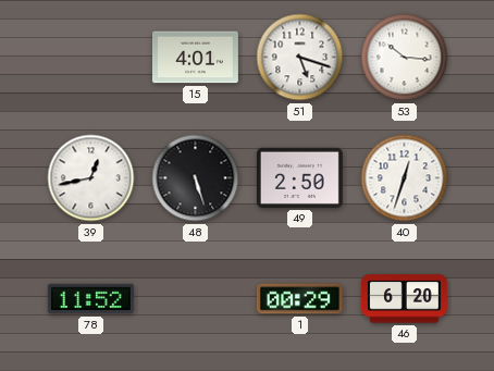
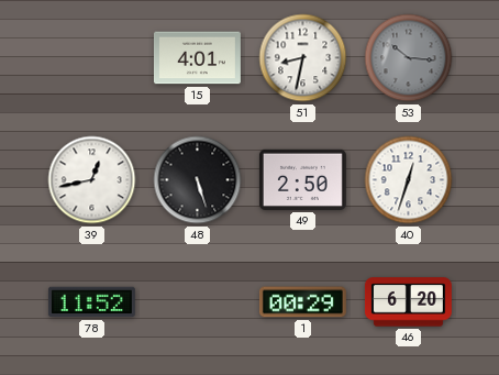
51: 5:18 -> 8:32
53 dial: white -> grey
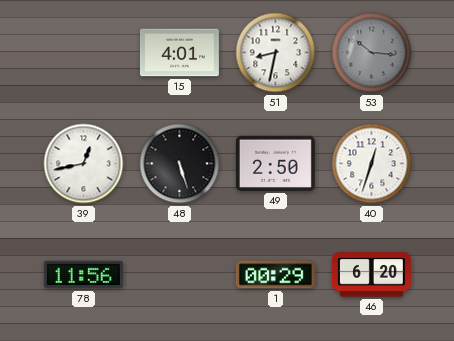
78: 11:52 -> 11:56
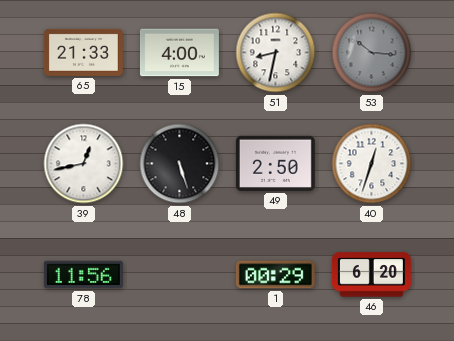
65: none -> 21:33
15: 4:01 -> 4:00
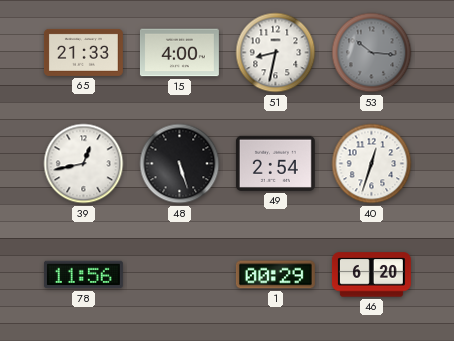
49: 2:50 -> 2:54
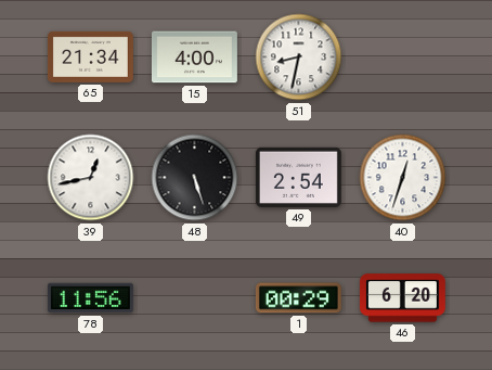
65: 21:33 -> 21:34
53: 10:16 -> none
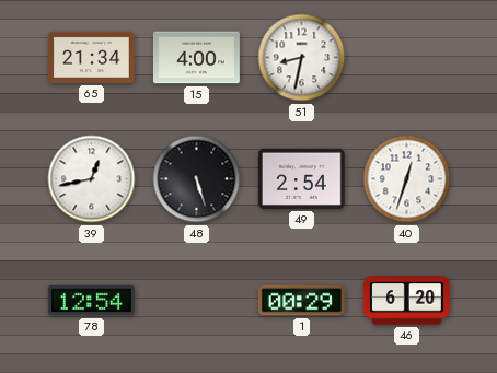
78: 11:56 -> 12:54
